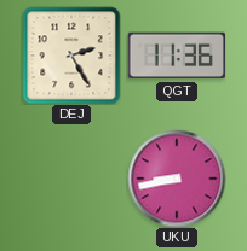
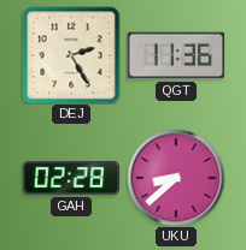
GAH: none -> 02:28
UKU: 8:43 -> 8:38
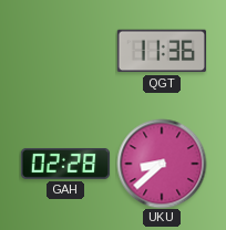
DEJ: 2:25 -> none
